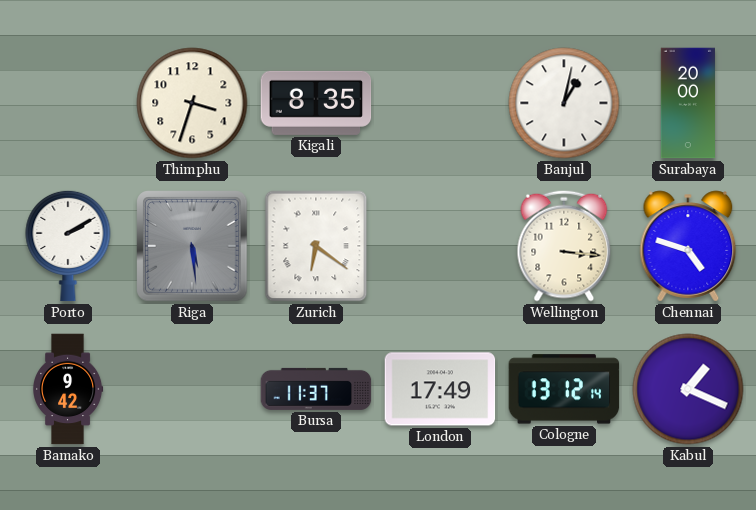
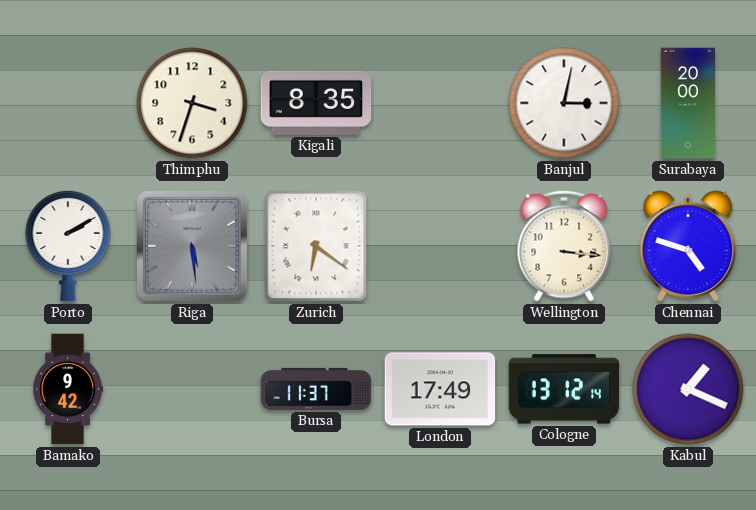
Banjul: 1:02 -> 3:02
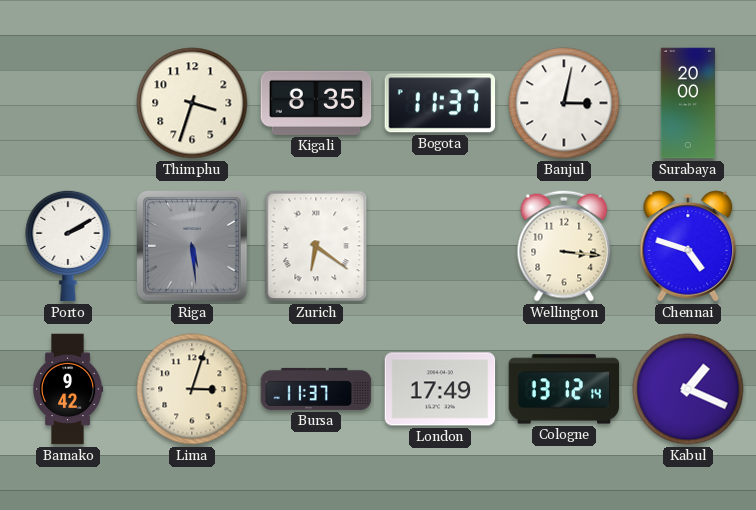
Bogota: none -> 11:37
Lima: none -> 3:03
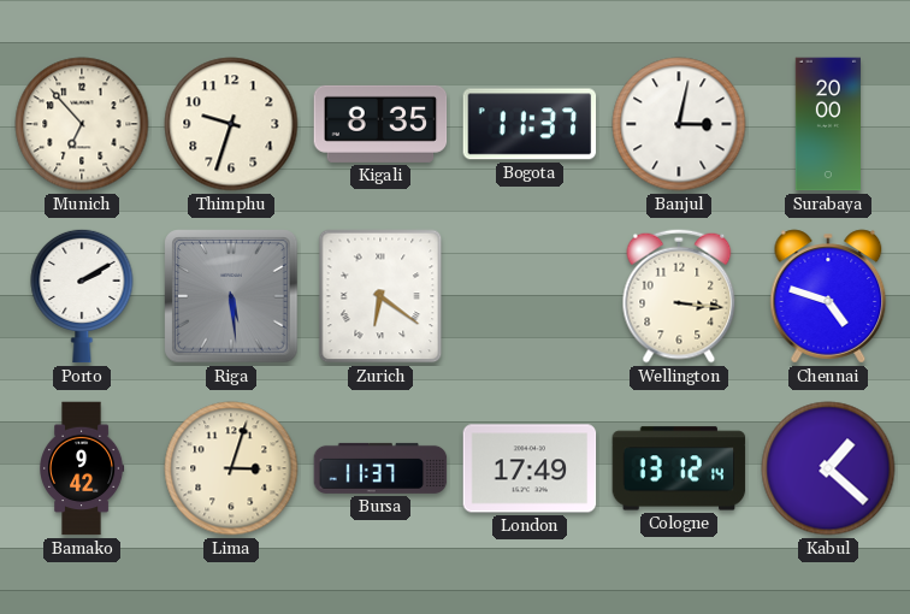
Munich: none -> 6:53
Thimphu: 3:33 -> 9:33
Kabul: 1:19 -> 1:22
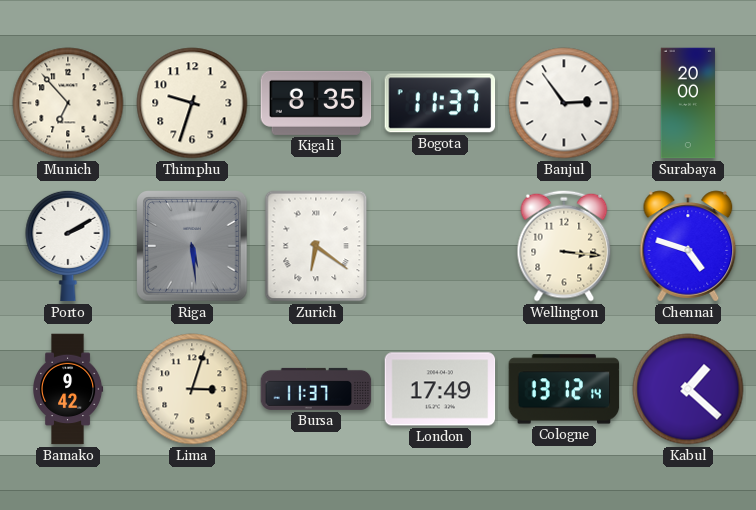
Banjul: 3:02 -> 2:54
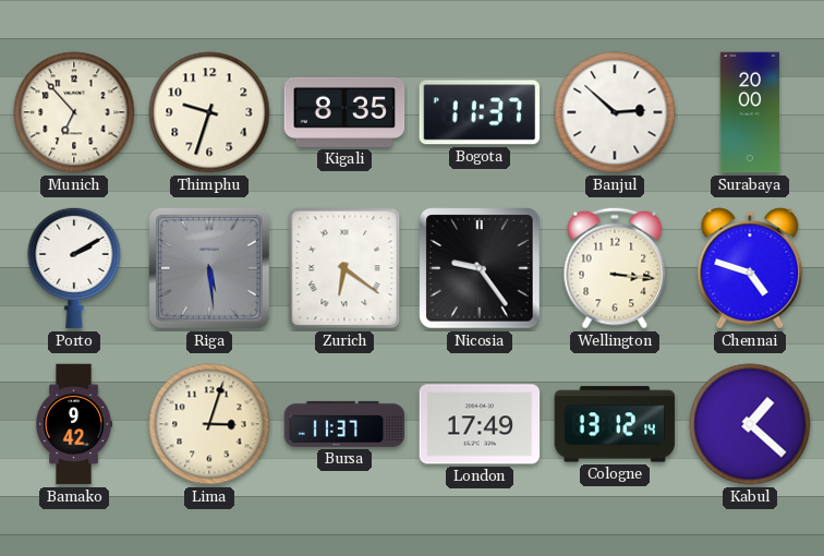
Banjul: 2:54 -> 2:52
Nicosia: none -> 9:24
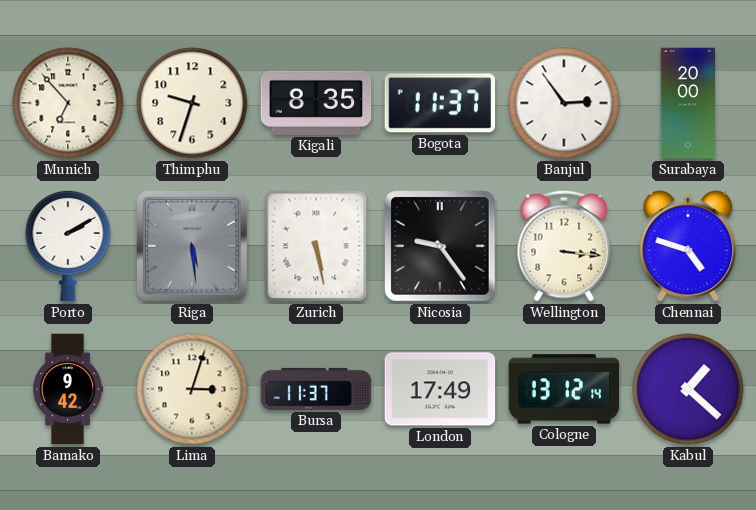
Banjul: 2:52 -> 2:54
Zurich: 6:21 -> 5:28
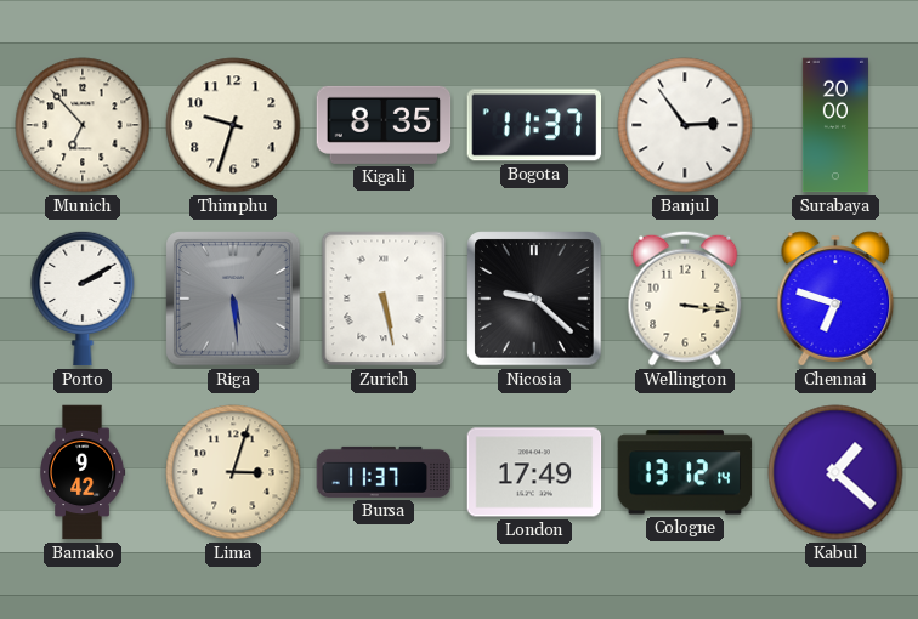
Nicosia: 9:24 -> 9:22
Chennai: 4:48 -> 6:48
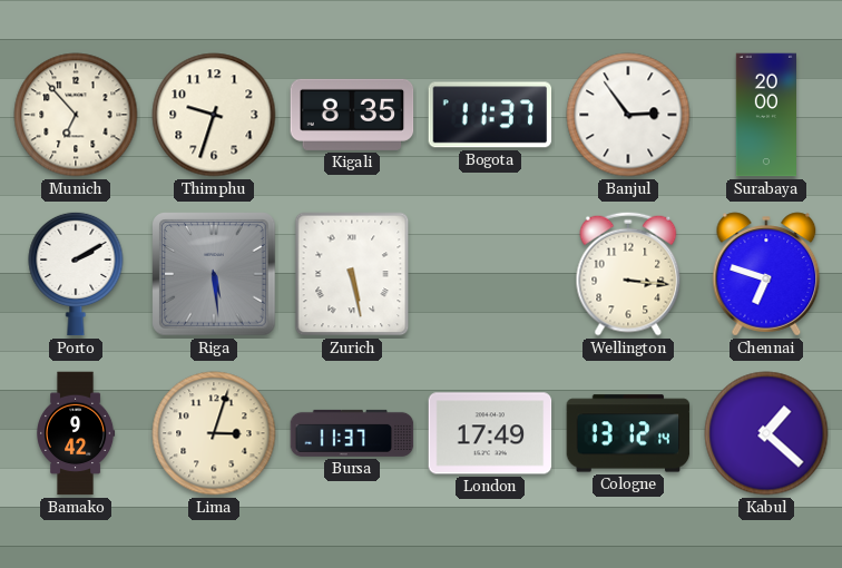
Nicosia: 9:22 -> none
